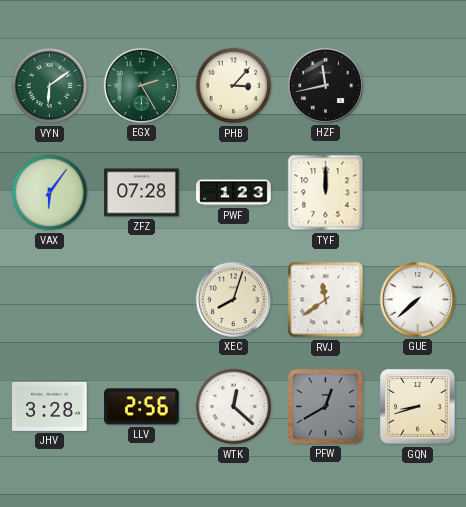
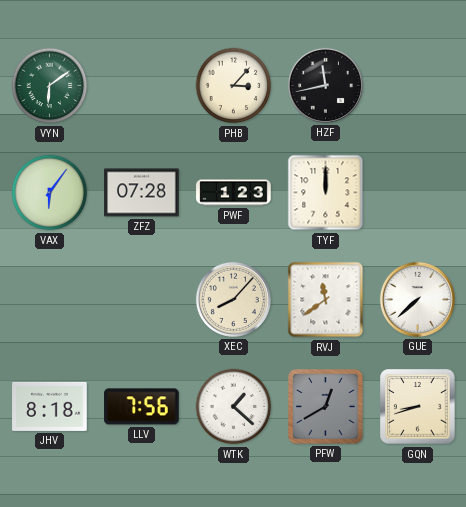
EGX: 2:25 -> none
XEC: 8:03 -> 8:07
JHV: 3:28 -> 8:18
LLV: 2:56 -> 7:56
WTK: 12:22 -> 1:22
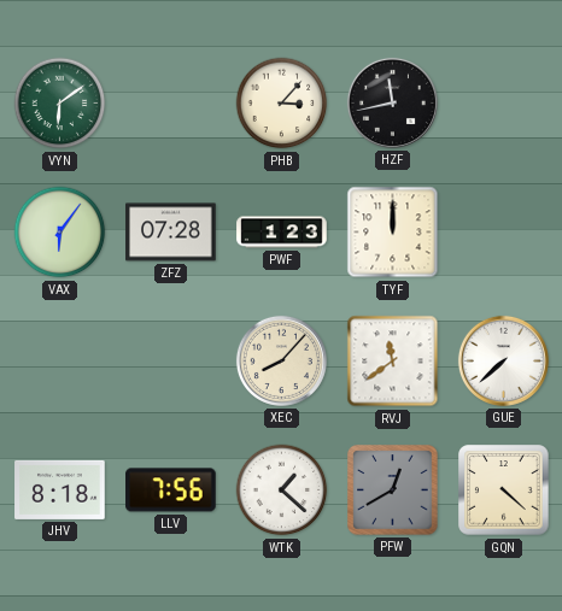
GQN: 8:42 -> 4:22
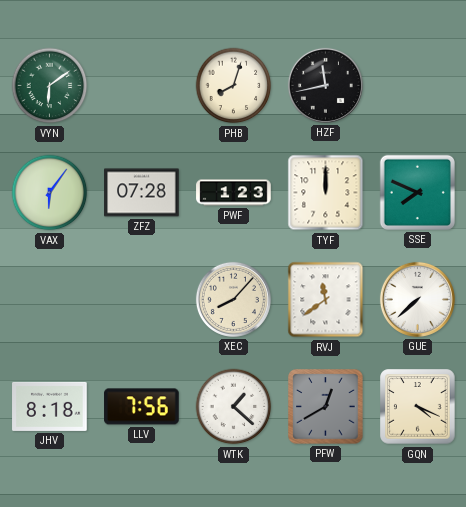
PHB: 3:07 -> 8:03
SSE: none -> 7:49
GQN: 4:22 -> 4:19
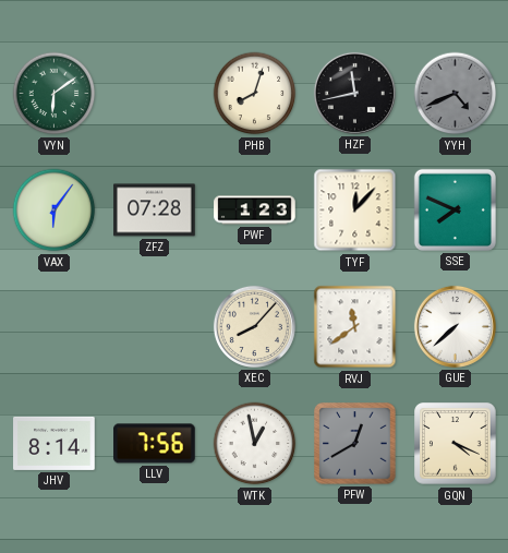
YYH: none -> 4:41
TYF: 12:00 -> 12:07
JHV: 8:18 -> 8:14
WTK: 1:22 -> 12:58
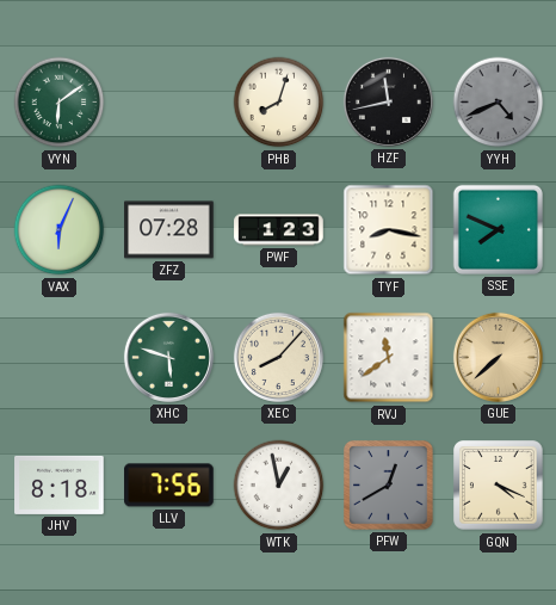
VAX: 6:06 -> 6:04
TYF: 12:07 -> 8:17
XHC: none -> 5:48
GUE dial: white -> champagne
JHV: 8:14 -> 8:18
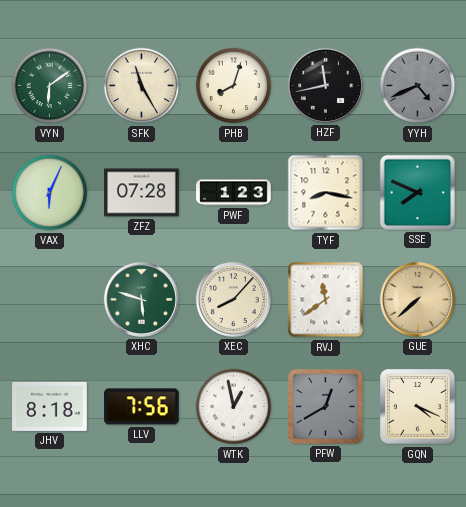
SFK: none -> 11:25
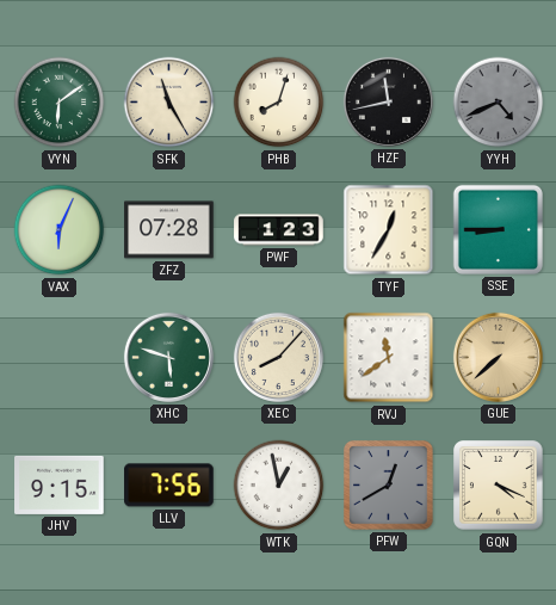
TYF: 8:17 -> 12:35
SSE: 7:49 -> 8:45
JHV: 8:18 -> 9:15
